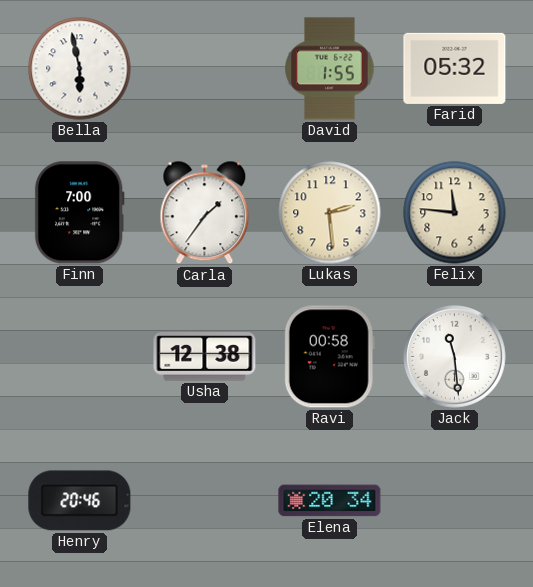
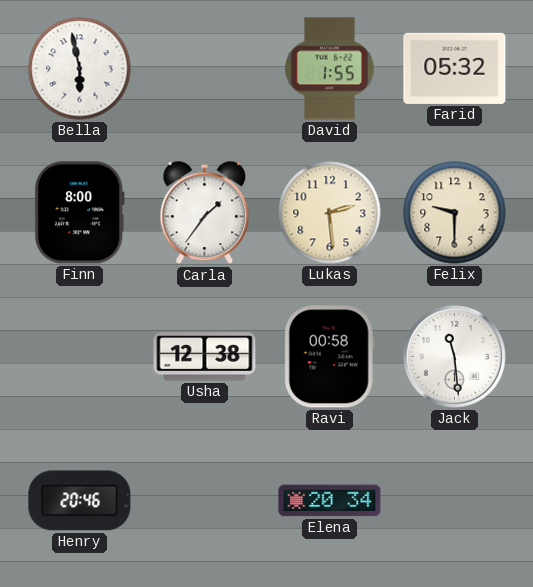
Finn: 7:00 -> 8:00
Felix: 11:46 -> 9:30
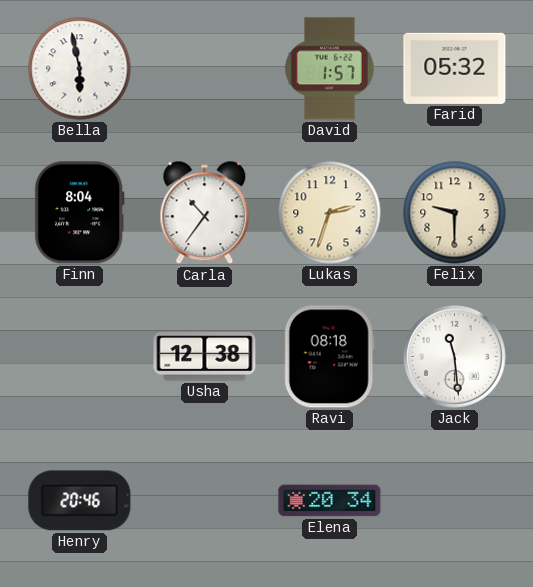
David: 1:55 -> 1:57
Finn: 8:00 -> 8:04
Carla: 1:36 -> 10:36
Lukas: 2:29 -> 2:33
Ravi: 00:58 -> 08:18
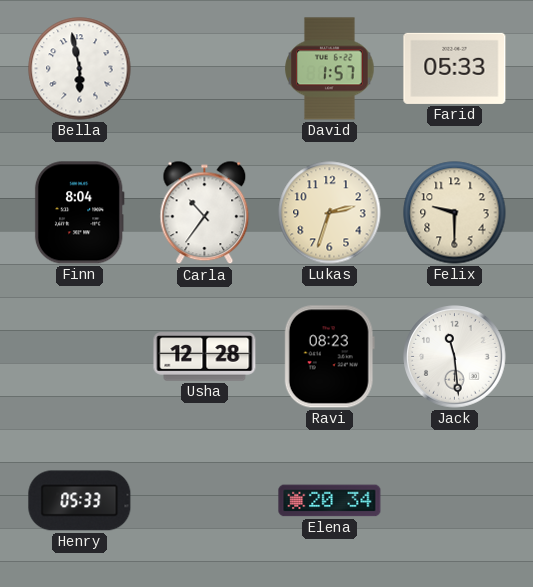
Farid: 05:32 -> 05:33
Usha: 12:38 -> 12:28
Ravi: 08:18 -> 08:23
Henry: 20:46 -> 05:33
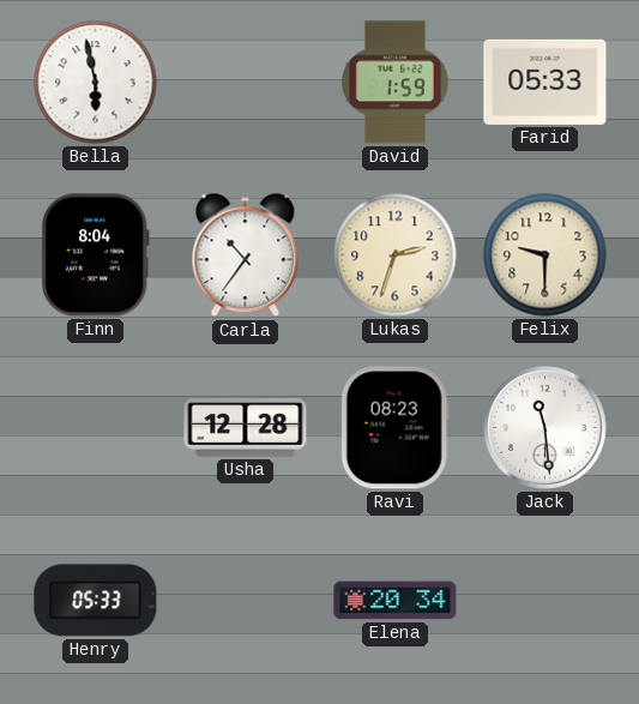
David: 1:57 -> 1:59
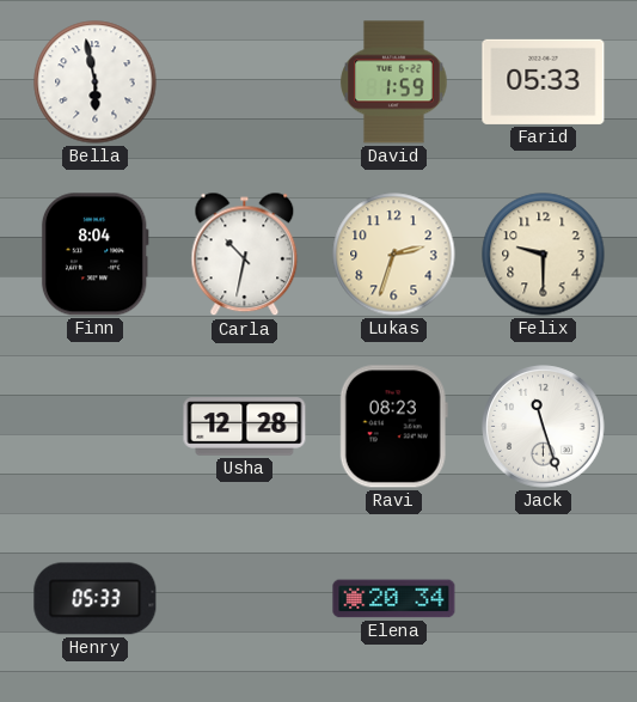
Carla: 10:36 -> 10:32
Jack: 11:29 -> 11:27
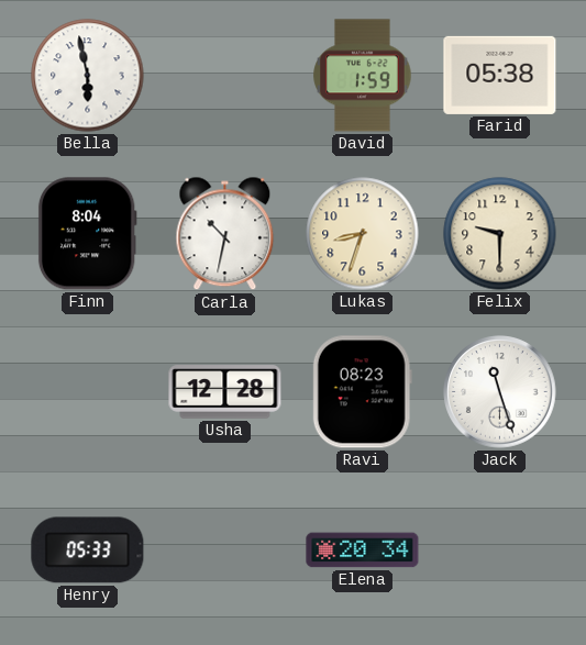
Farid: 05:33 -> 05:38
Lukas: 2:33 -> 8:33
